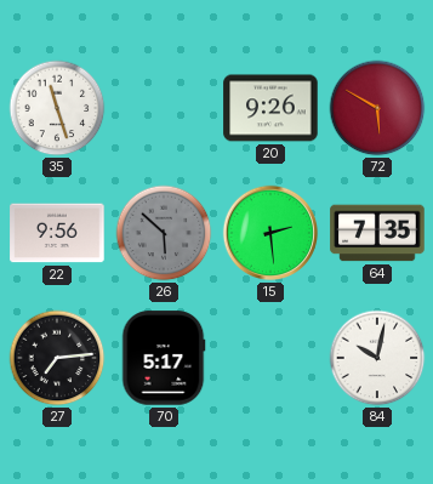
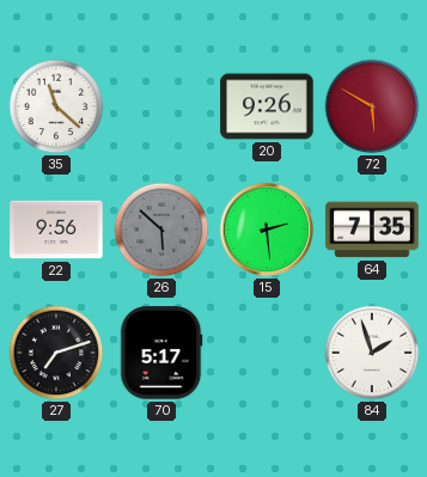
35: 11:27 -> 11:22
27: 7:14 -> 7:12
84: 10:02 -> 1:57
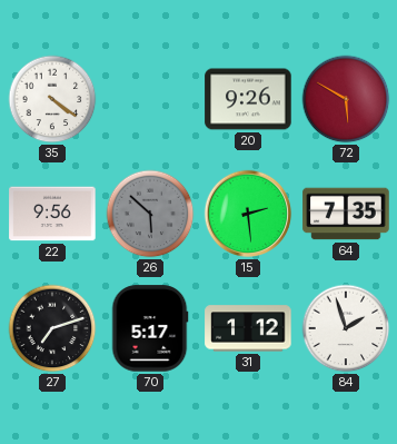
35: 11:22 -> 4:21
31: none -> 1:12
